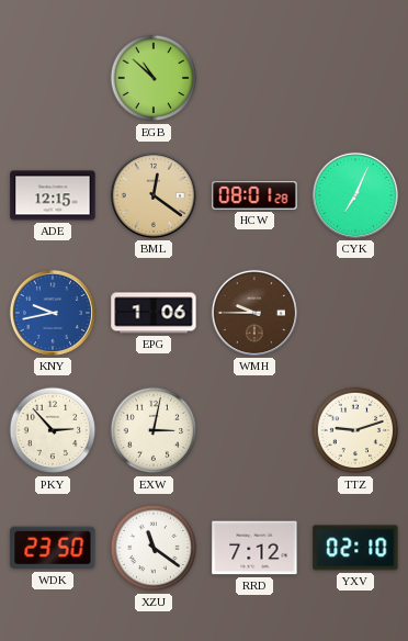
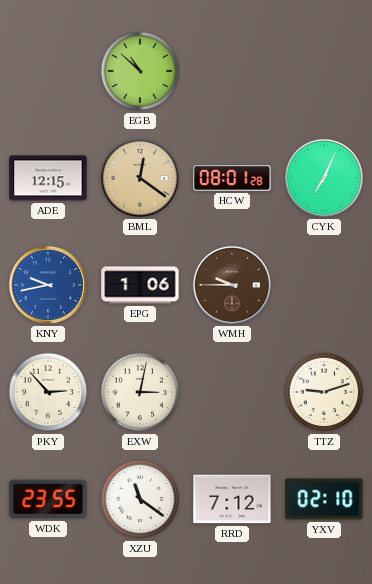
WDK: 23:50 -> 23:55
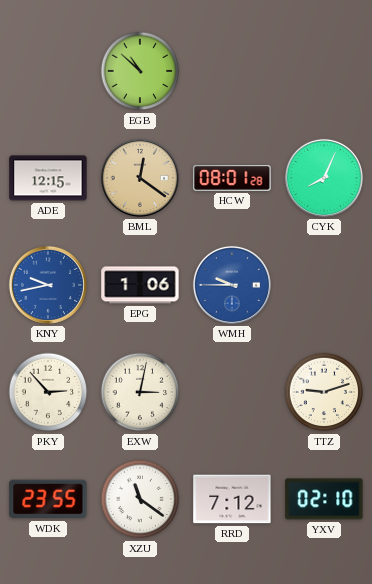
CYK: 7:04 -> 8:04
WMH dial: brown -> blue
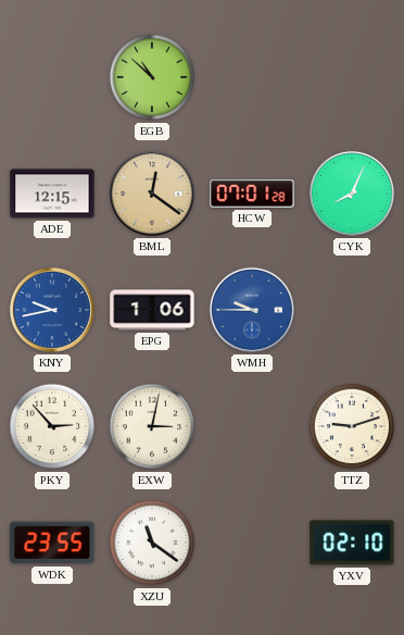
HCW: 08:01 -> 07:01
RRD: 7:12 -> none
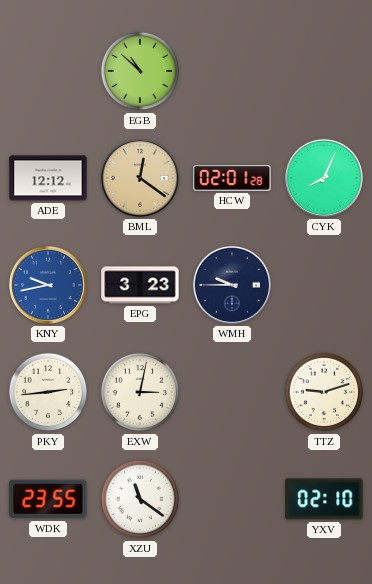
ADE: 12:15 -> 12:12
HCW: 07:01 -> 02:01
EPG: 1:06 -> 3:23
WMH dial: blue -> navy
PKY: 2:53 -> 2:44
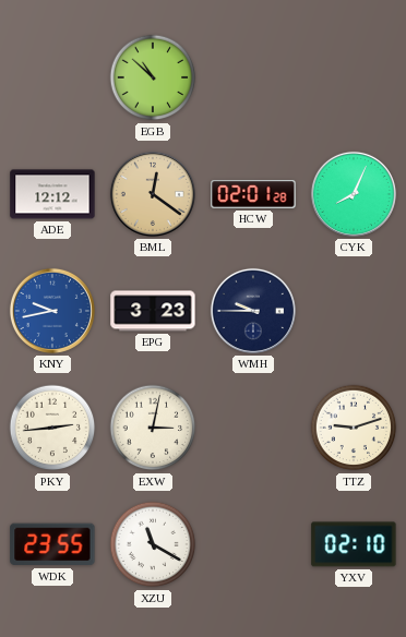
XZU: 11:21 -> 11:20
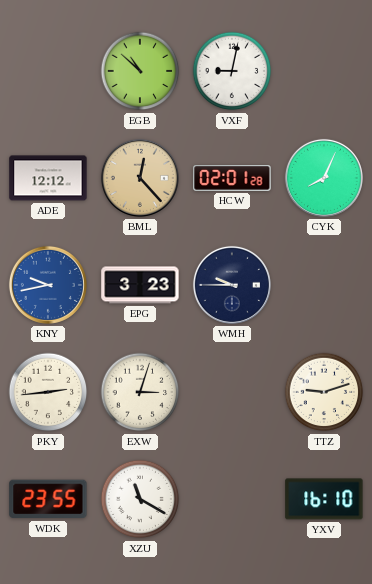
VXF: none -> 9:02
BML: 12:21 -> 12:23
EXW: 3:02 -> 3:03
YXV: 02:10 -> 16:10
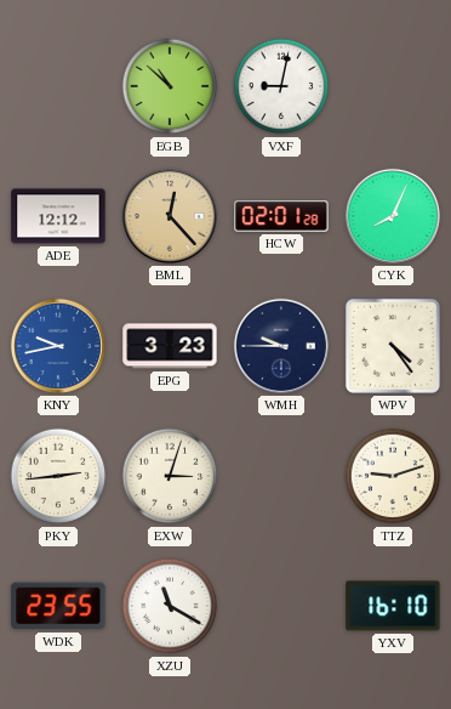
WPV: none -> 4:24
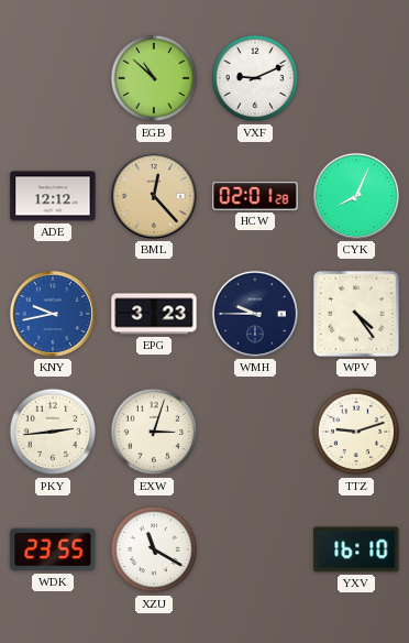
VXF: 9:02 -> 9:11
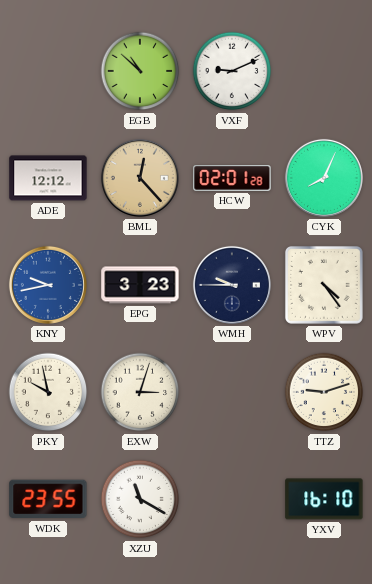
PKY: 2:44 -> 9:58
